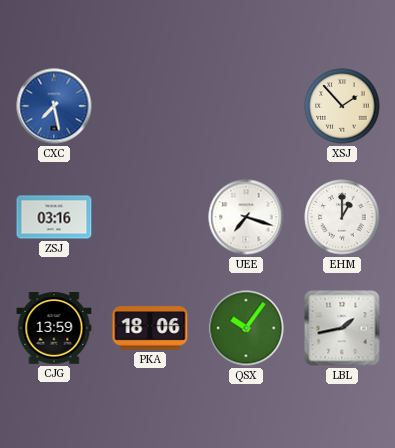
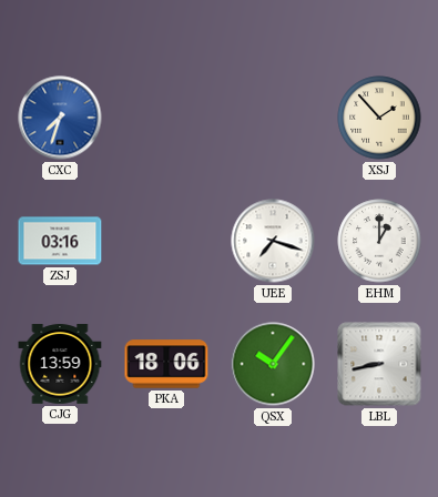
CXC: 7:28 -> 7:33
LBL: 1:43 -> 8:43
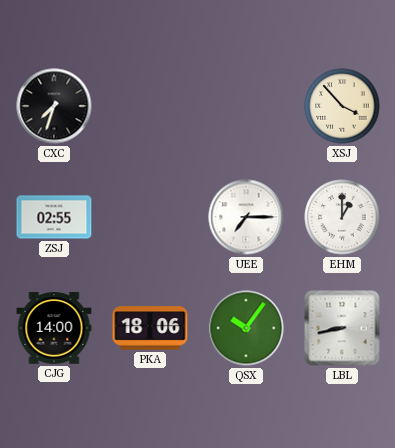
CXC dial: blue -> black
XSJ: 1:53 -> 3:53
ZSJ: 03:16 -> 02:55
UEE: 7:18 -> 7:15
CJG: 13:59 -> 14:00
